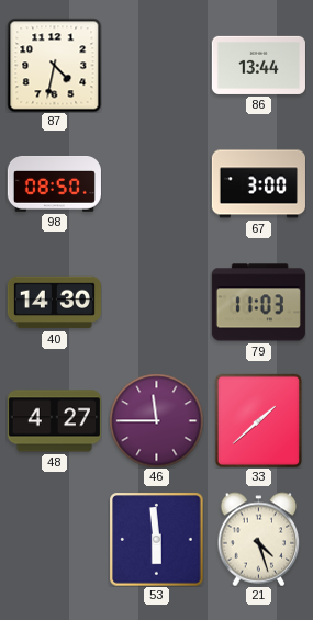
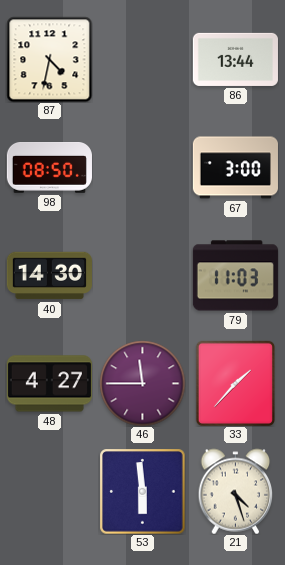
33: 1:38 -> 1:37
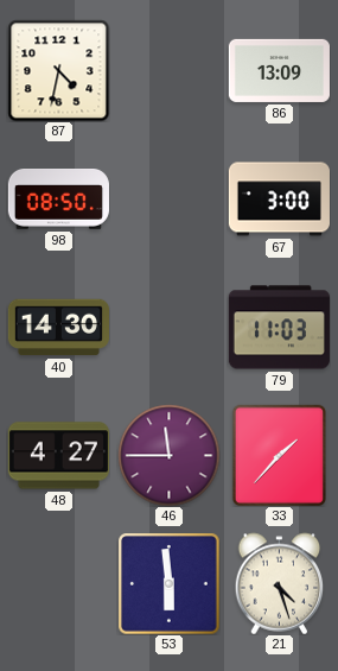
86: 13:44 -> 13:09
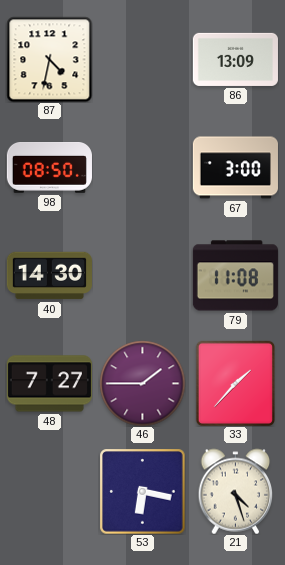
79: 11:03 -> 11:08
48: 4:27 -> 7:27
46: 11:45 -> 1:45
53: 5:59 -> 6:17
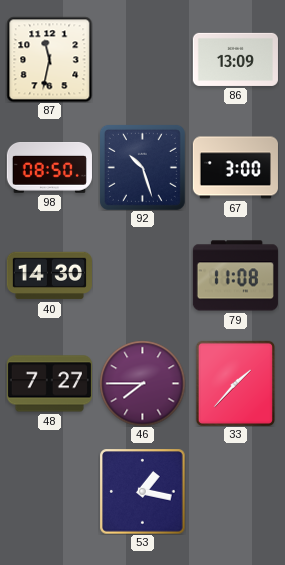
87: 4:32 -> 11:32
92: none -> 10:27
46: 1:45 -> 7:45
53: 6:17 -> 1:17
21: 4:27 -> none
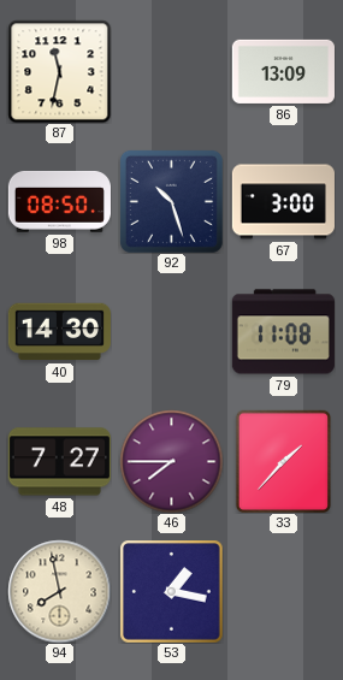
94: none -> 7:58
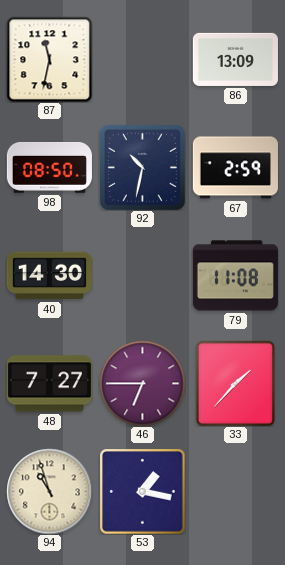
92: 10:27 -> 10:32
67: 3:00 -> 2:59
46: 7:45 -> 6:45
94: 7:58 -> 10:57
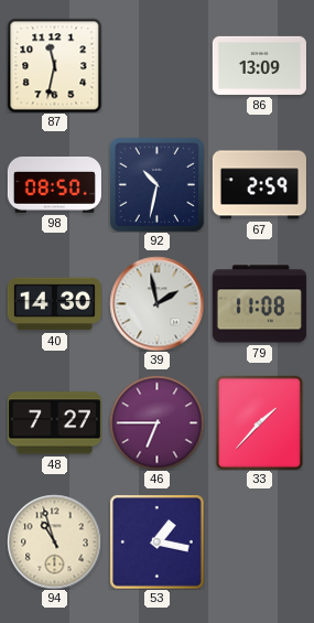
39: none -> 1:58
